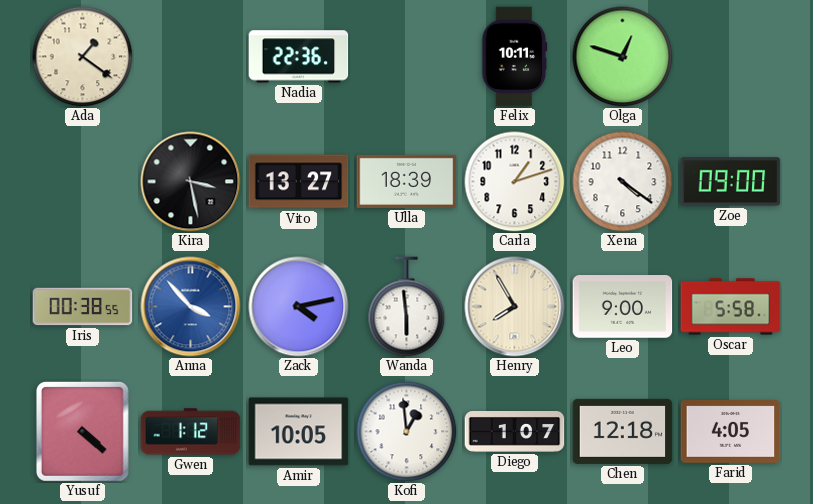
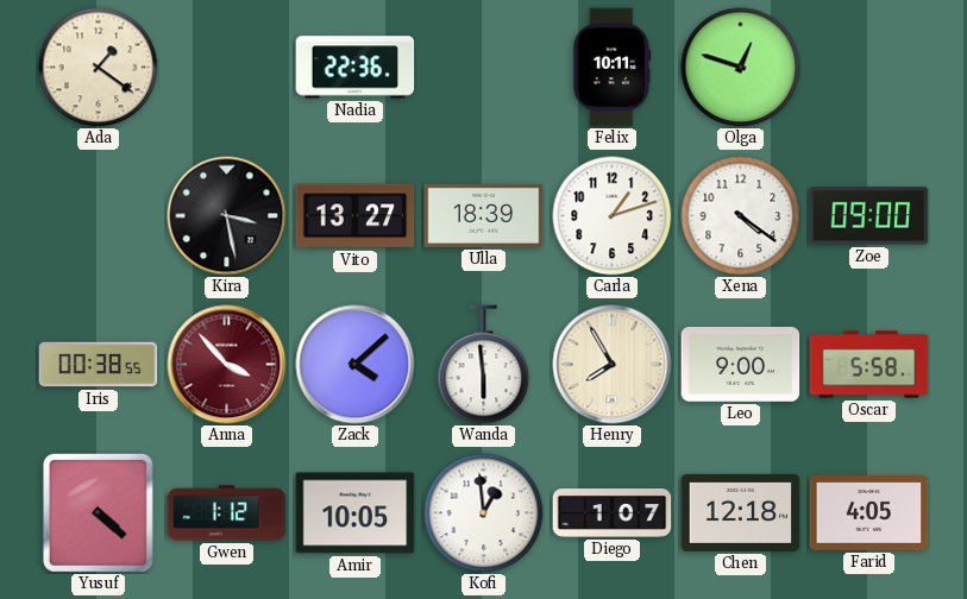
Anna dial: blue -> burgundy
Zack: 4:13 -> 4:08
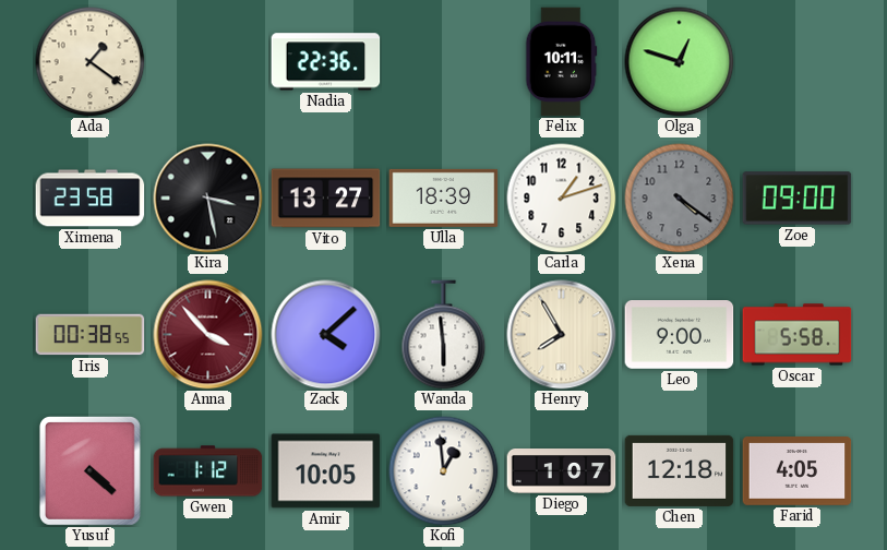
Ximena: none -> 23:58
Xena dial: white -> grey
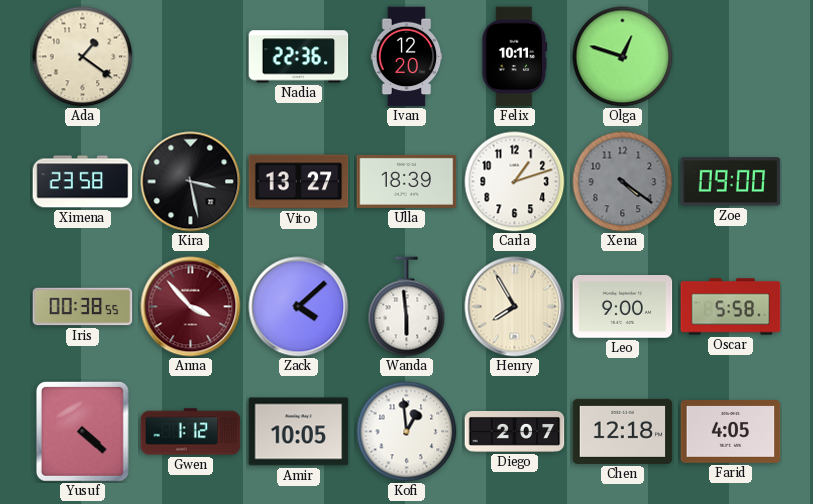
Ivan: none -> 12:20
Diego: 1:07 -> 2:07
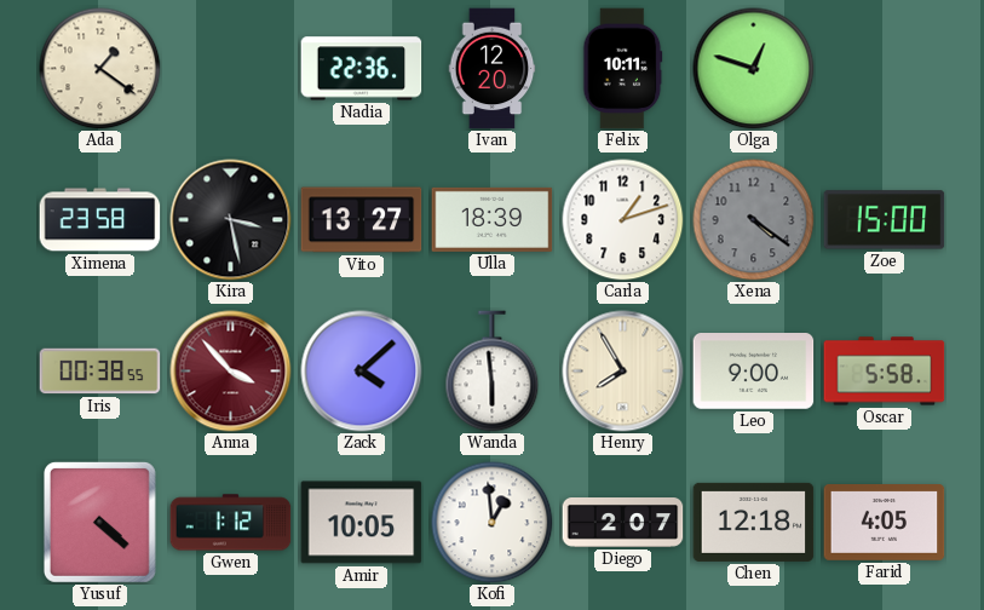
Zoe: 09:00 -> 15:00
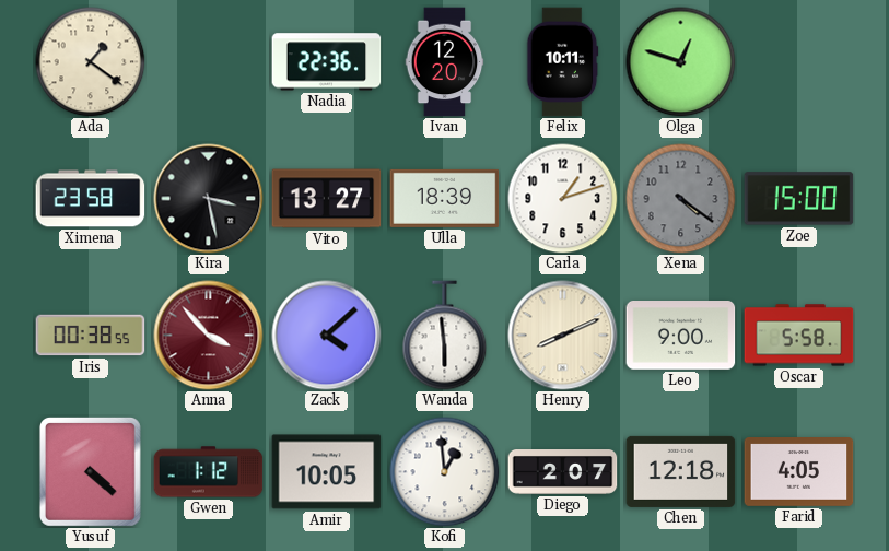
Henry: 7:55 -> 8:11
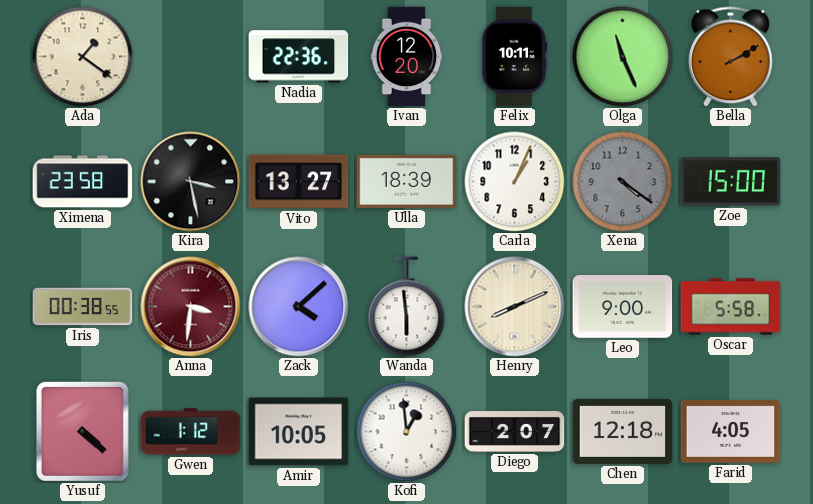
Olga: 12:48 -> 11:26
Bella: none -> 2:10
Carla: 1:12 -> 1:04
Anna: 3:53 -> 3:31
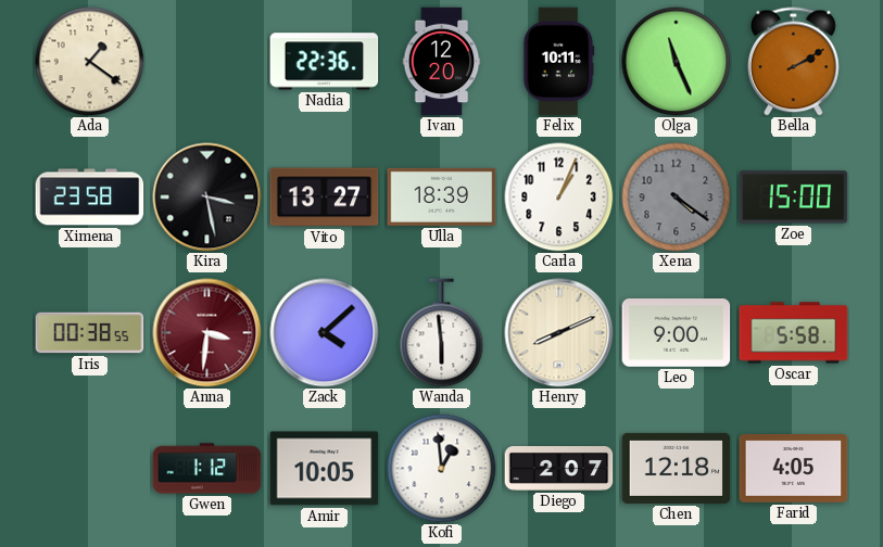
Yusuf: 4:22 -> none
